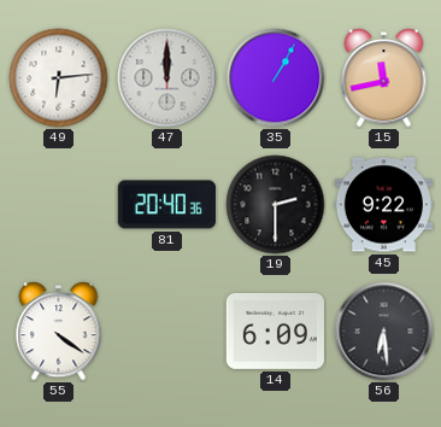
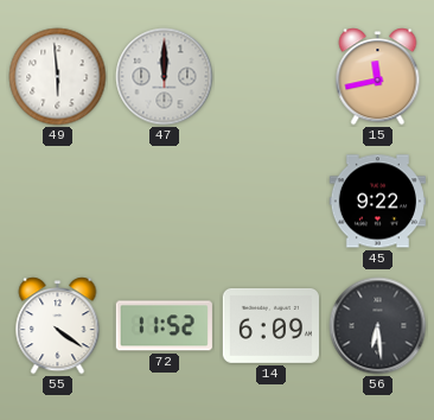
49: 6:14 -> 5:59
35: 1:05 -> none
81: 20:40 -> none
19: 2:30 -> none
72: none -> 11:52
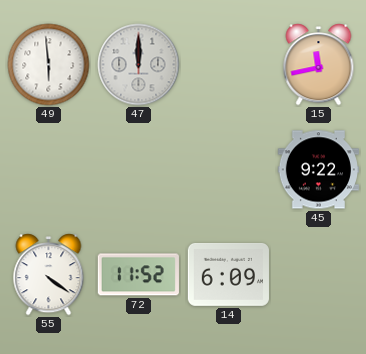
56: 6:29 -> none
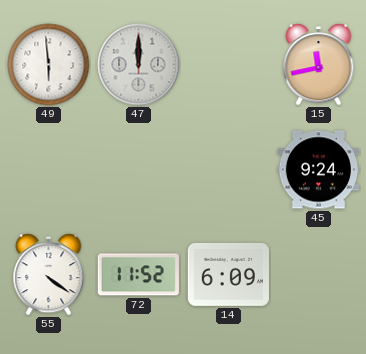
45: 9:22 -> 9:24
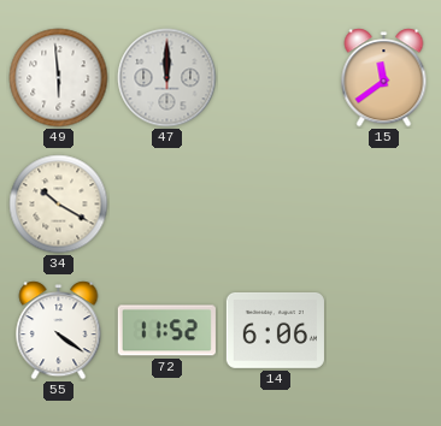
15: 11:43 -> 11:39
34: none -> 10:20
45: 9:24 -> none
14: 6:09 -> 6:06
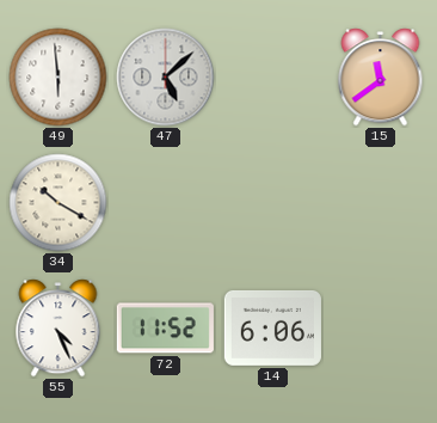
47: 12:00 -> 5:08
55: 4:21 -> 4:26
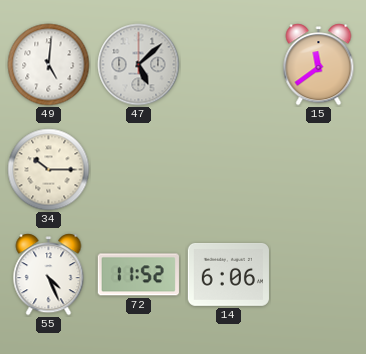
49: 5:59 -> 5:01
34: 10:20 -> 10:15
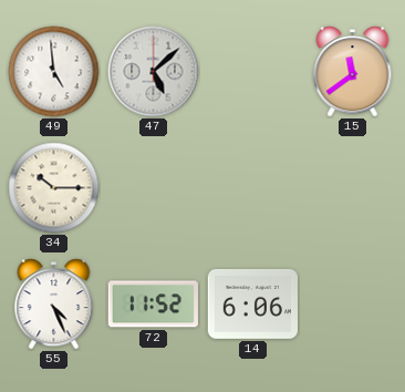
49: 5:01 -> 4:59
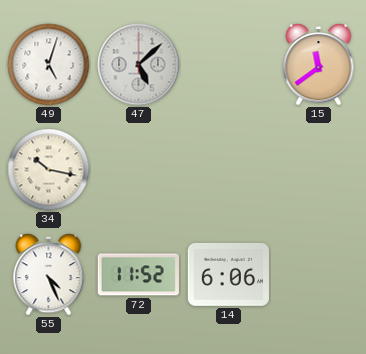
49: 4:59 -> 5:03
34: 10:15 -> 10:17
